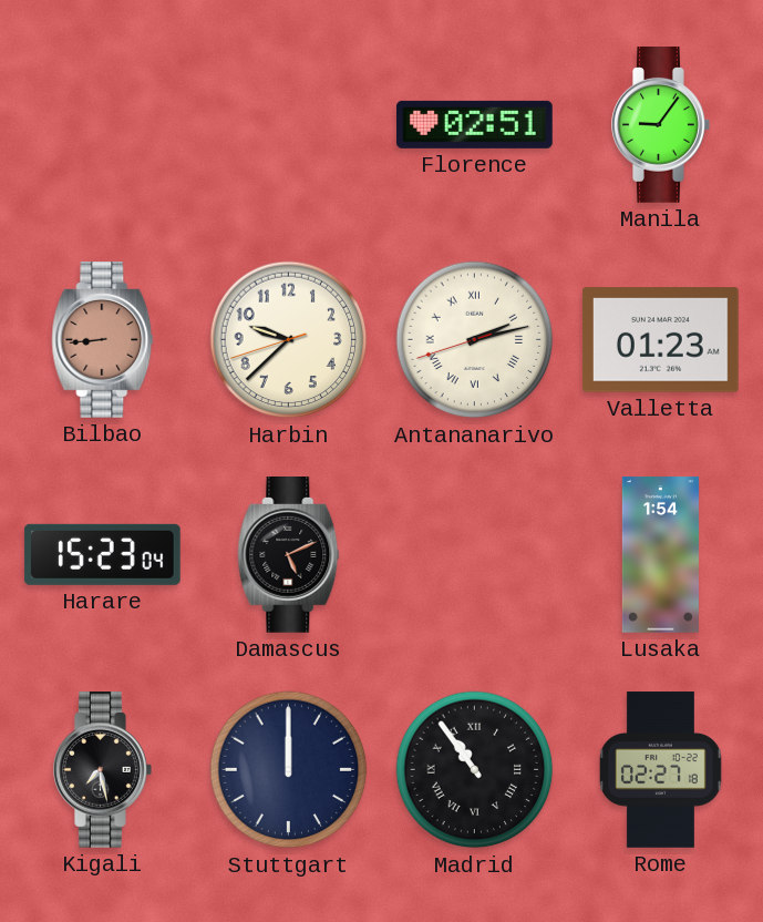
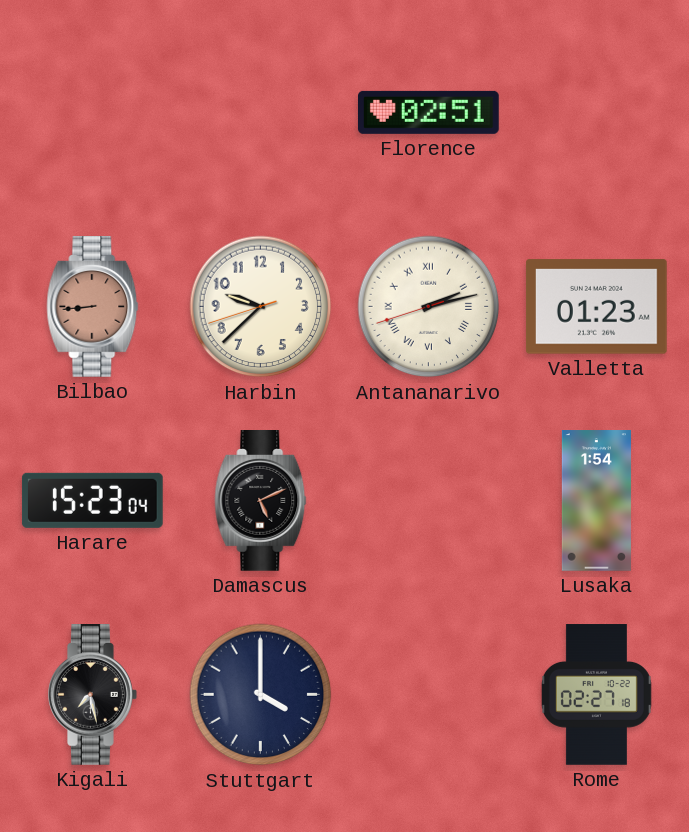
Manila: 9:06 -> none
Stuttgart: 12:00 -> 4:00
Madrid: 10:54 -> none
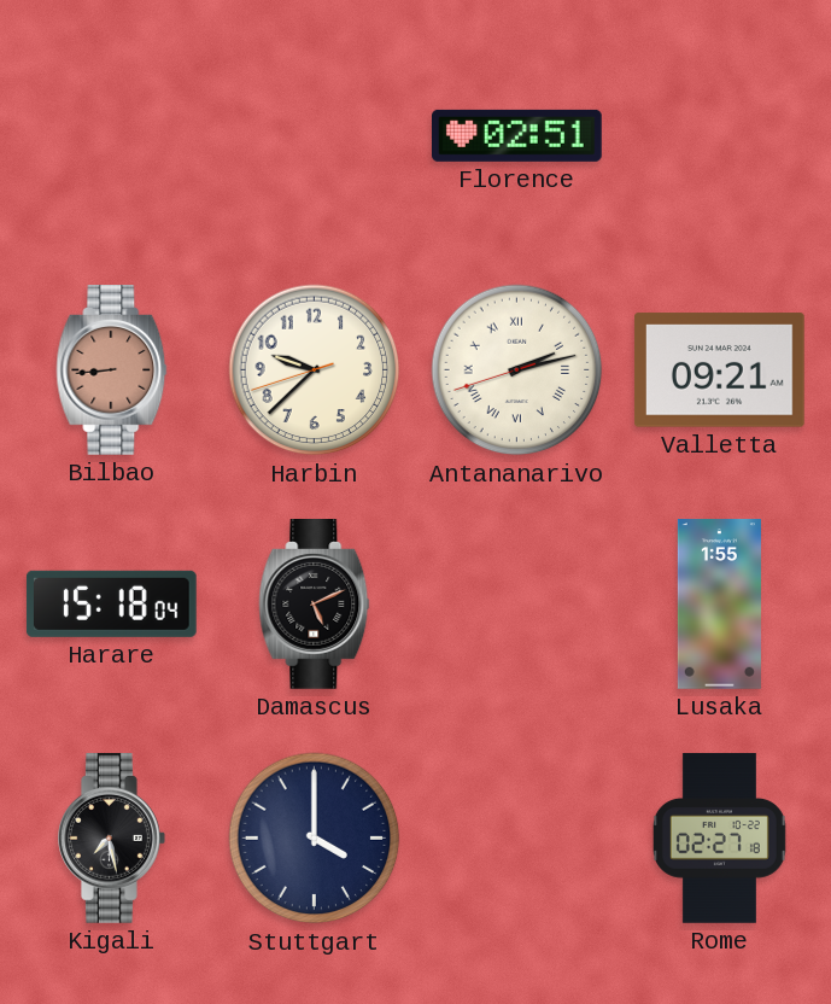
Valletta: 01:23 -> 09:21
Harare: 15:23 -> 15:18
Lusaka: 1:54 -> 1:55
